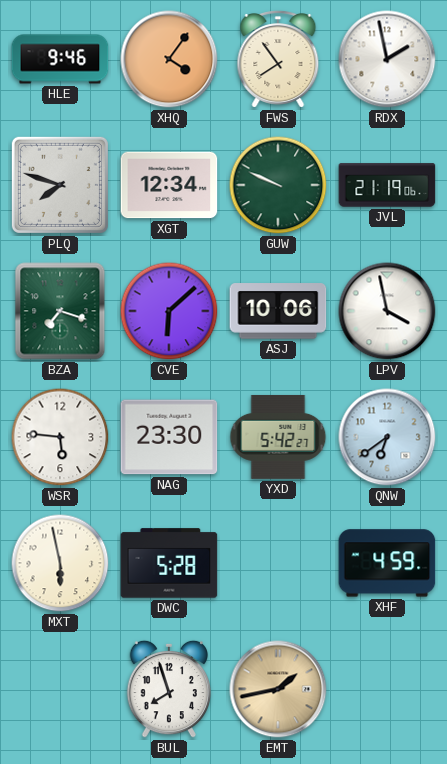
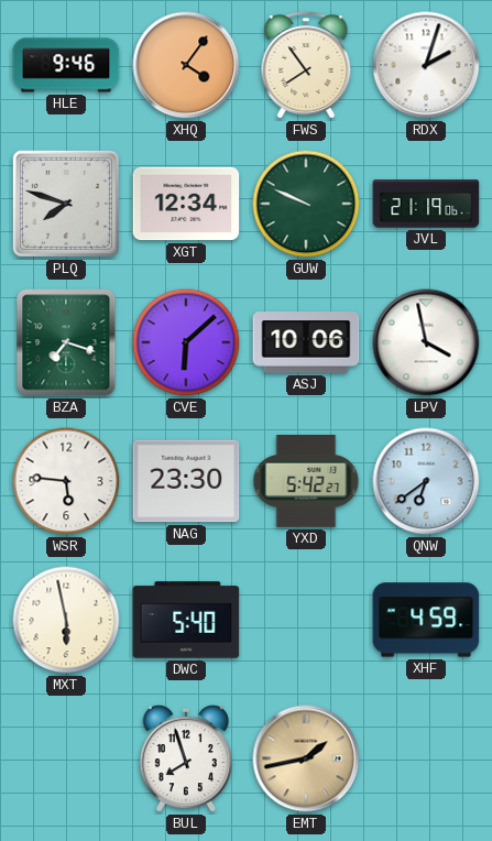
RDX: 1:58 -> 2:03
DWC: 5:28 -> 5:40
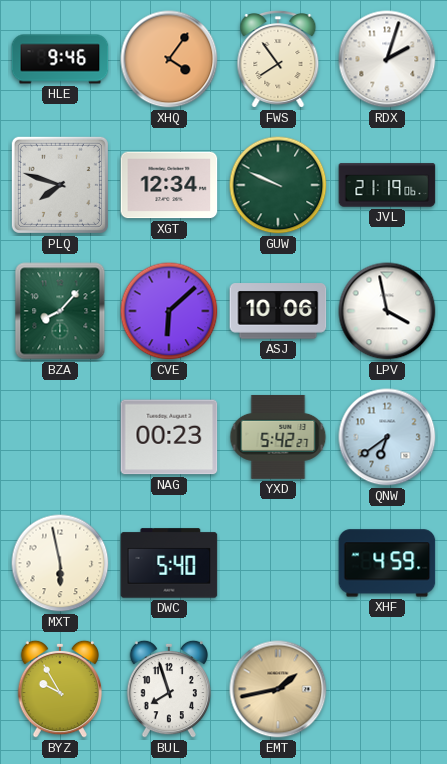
BZA: 7:18 -> 8:07
WSR: 5:46 -> none
NAG: 23:30 -> 00:23
BYZ: none -> 9:55
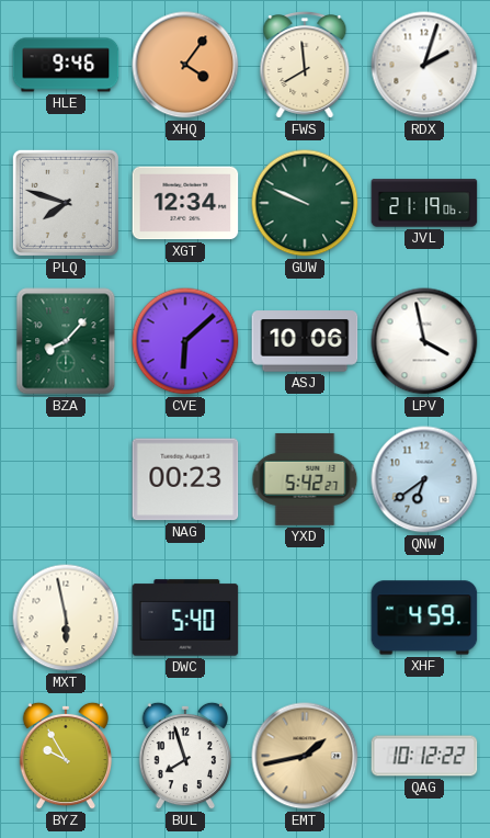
FWS: 7:54 -> 7:59
QAG: none -> 10:12
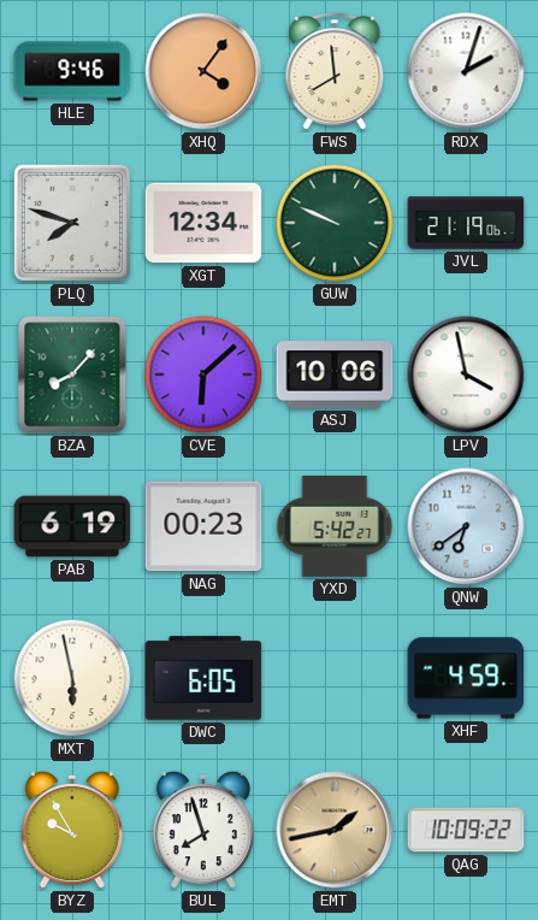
PAB: none -> 6:19
DWC: 5:40 -> 6:05
QAG: 10:12 -> 10:09
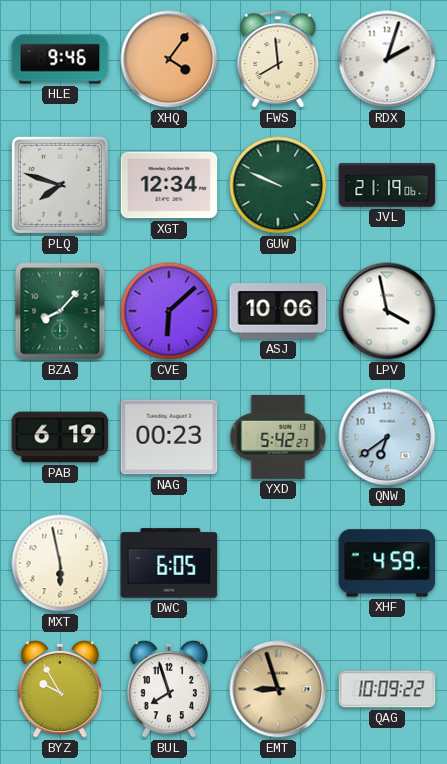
EMT: 1:43 -> 8:57
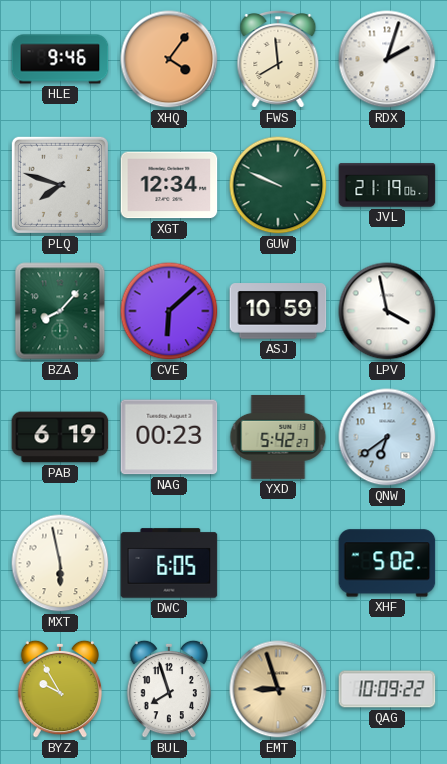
ASJ: 10:06 -> 10:59
XHF: 4:59 -> 5:02
